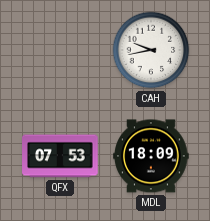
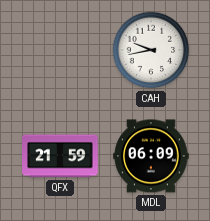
QFX: 07:53 -> 21:59
MDL: 18:09 -> 06:09
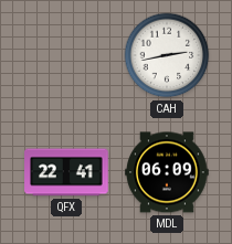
CAH: 9:43 -> 2:43
QFX: 21:59 -> 22:41
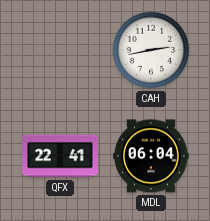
MDL: 06:09 -> 06:04
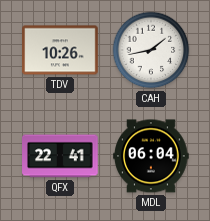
TDV: none -> 10:26
CAH: 2:43 -> 1:43
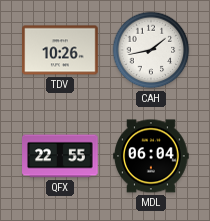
QFX: 22:41 -> 22:55
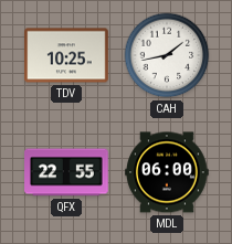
TDV: 10:26 -> 10:25
MDL: 06:04 -> 06:00
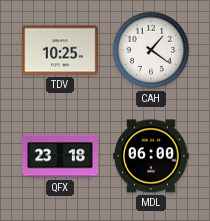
CAH: 1:43 -> 1:21
QFX: 22:55 -> 23:18
